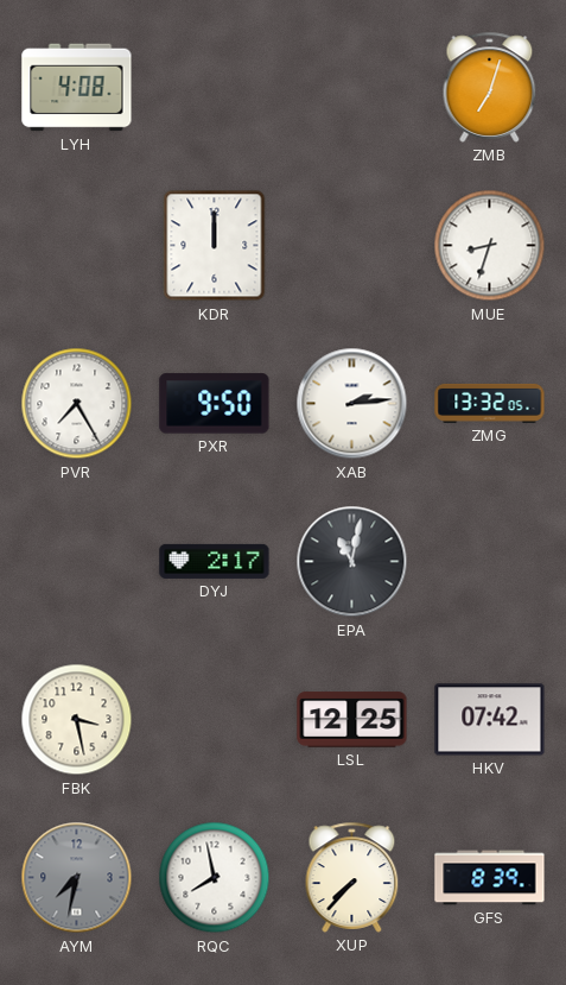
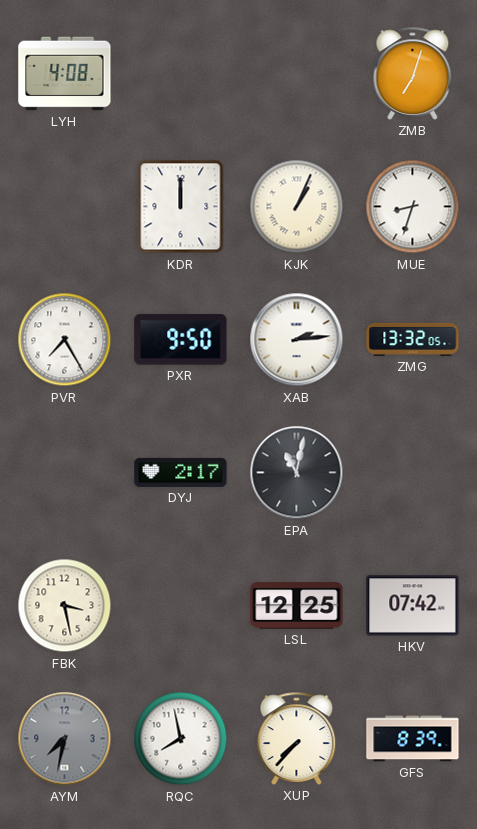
KJK: none -> 1:04
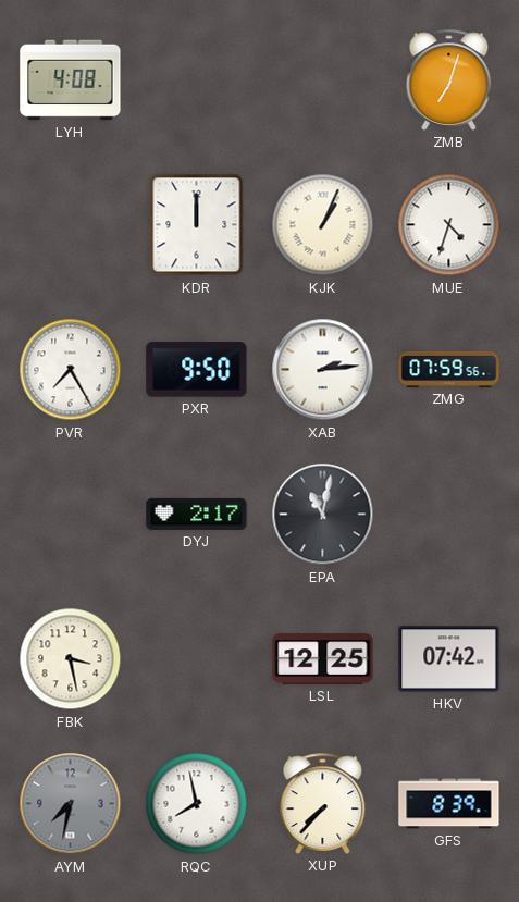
MUE: 8:33 -> 4:33
ZMG: 13:32 -> 07:59
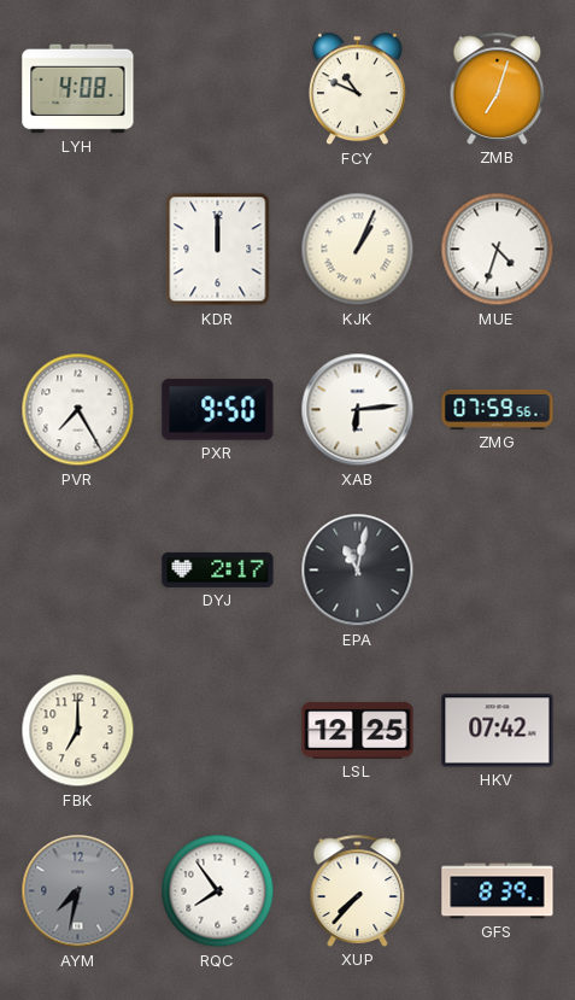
FCY: none -> 10:49
XAB: 2:14 -> 6:14
FBK: 3:28 -> 7:00
RQC: 7:58 -> 7:54
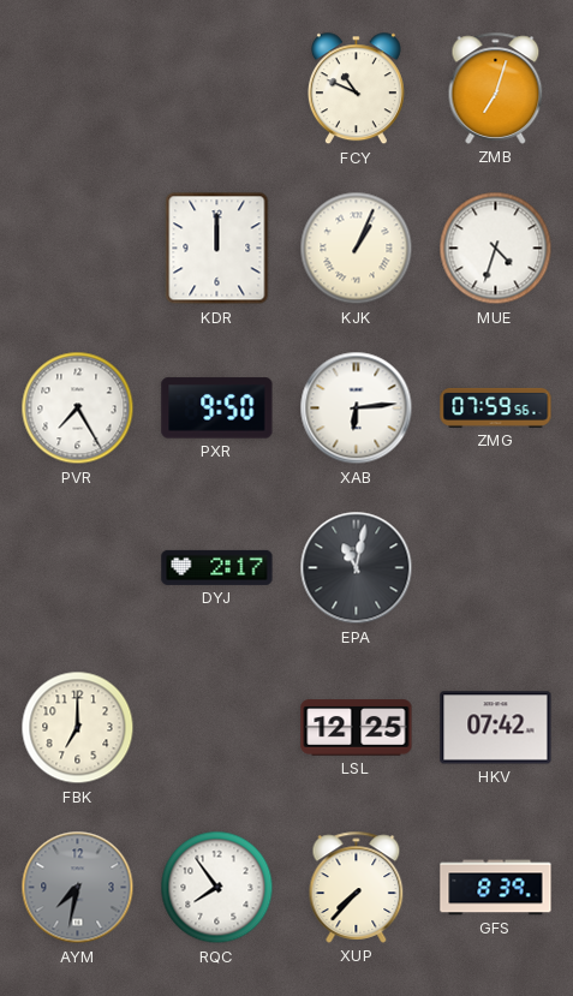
LYH: 4:08 -> none
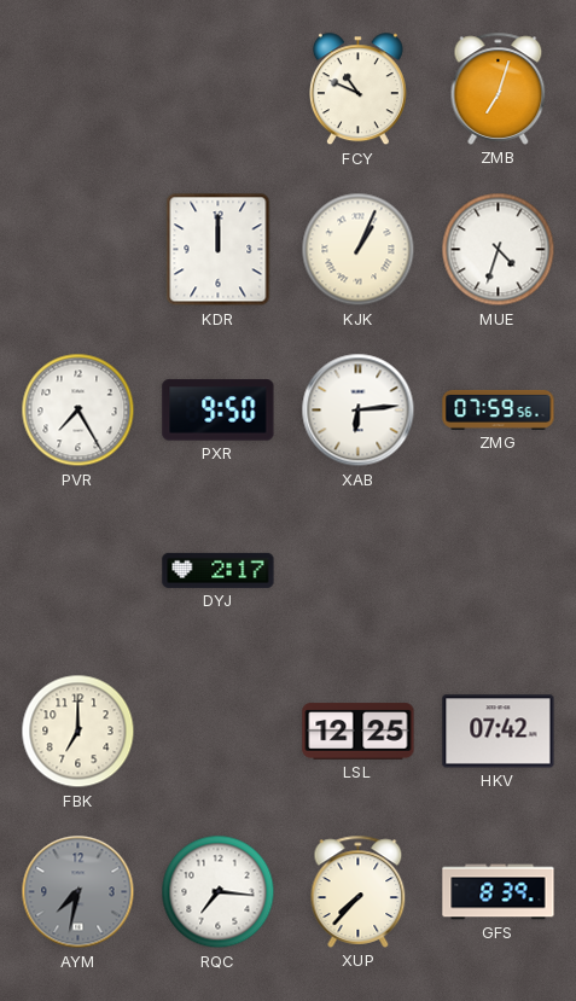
EPA: 11:02 -> none
RQC: 7:54 -> 7:16
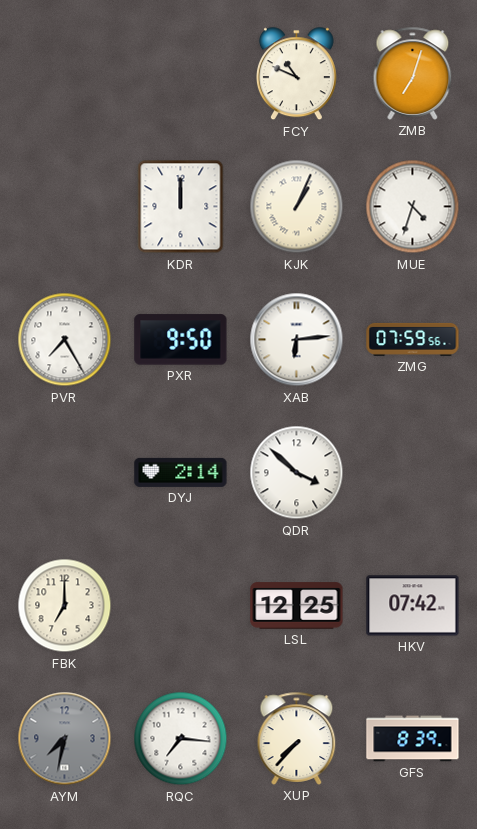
DYJ: 2:17 -> 2:14
QDR: none -> 3:52
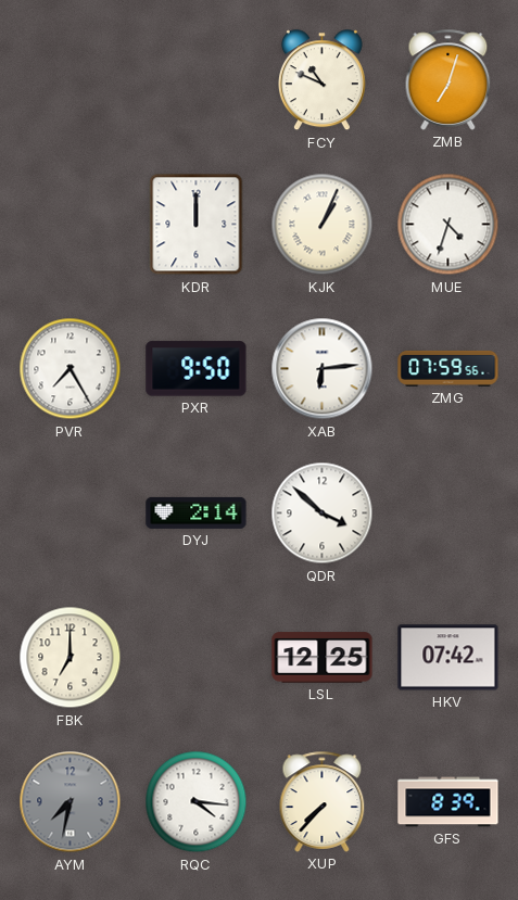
RQC: 7:16 -> 4:16
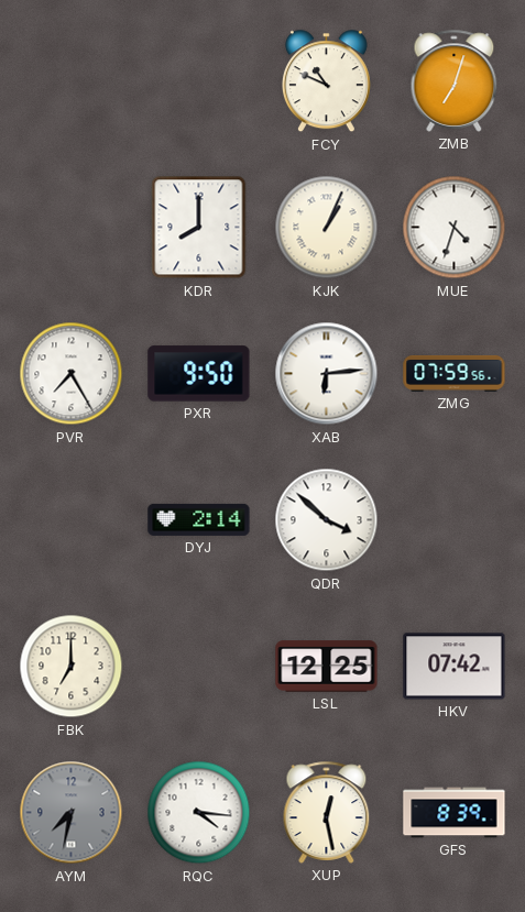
KDR: 12:00 -> 8:00
XUP: 7:37 -> 12:28
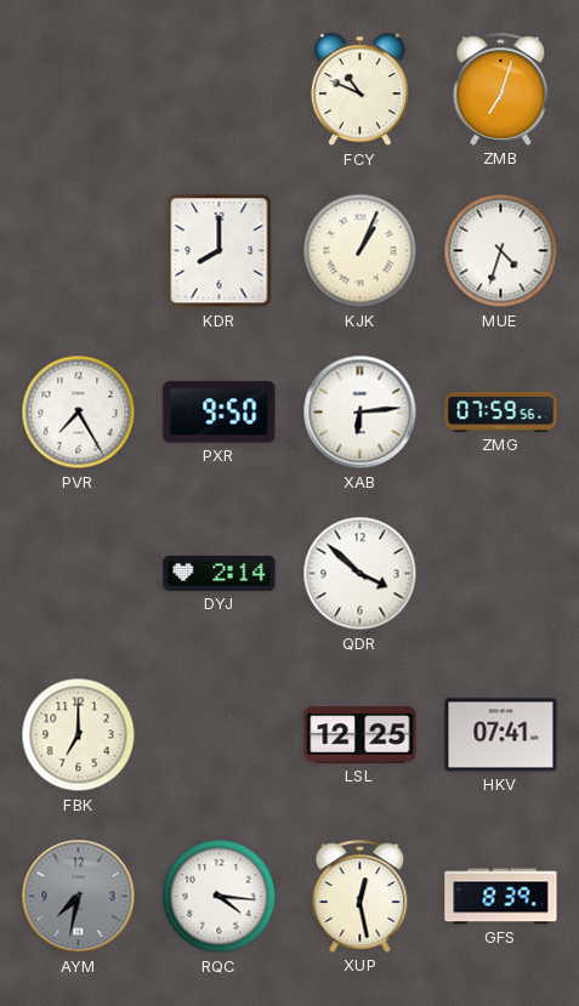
HKV: 07:42 -> 07:41
